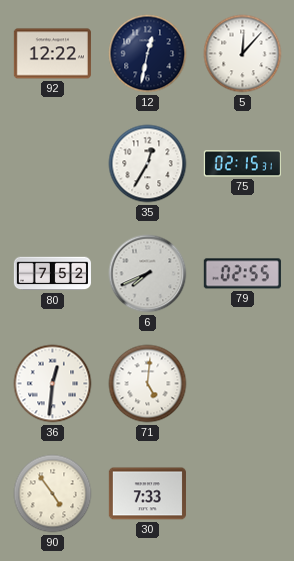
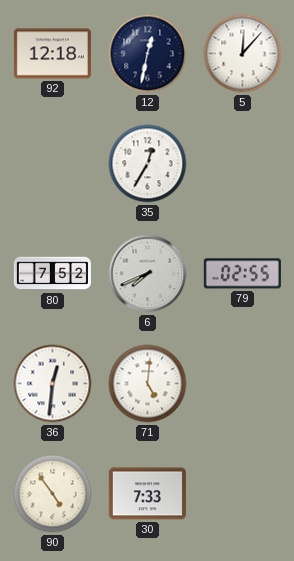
92: 12:22 -> 12:18
75: 02:15 -> none
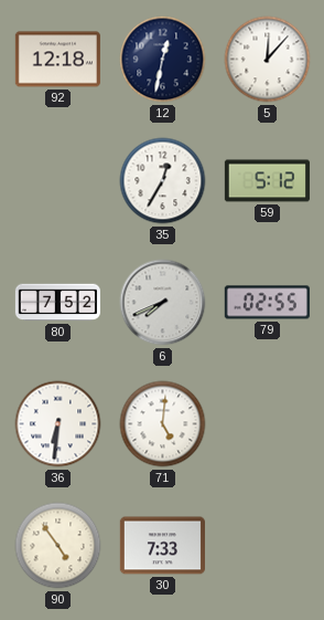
59: none -> 5:12
36: 12:31 -> 6:31
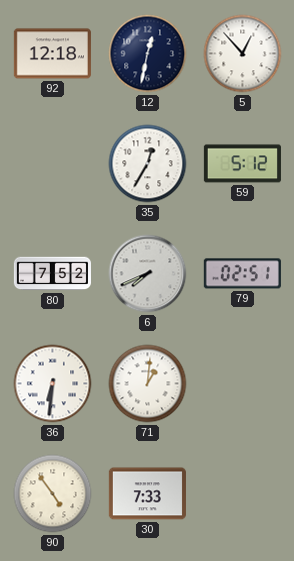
5: 12:07 -> 12:53
79: 02:55 -> 02:51
71: 5:01 -> 1:01
